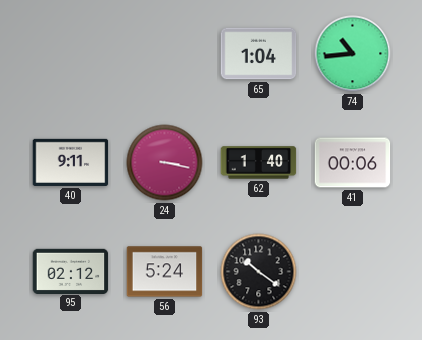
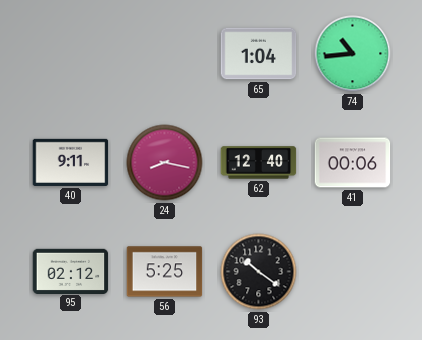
24: 3:17 -> 8:17
62: 1:40 -> 12:40
56: 5:24 -> 5:25
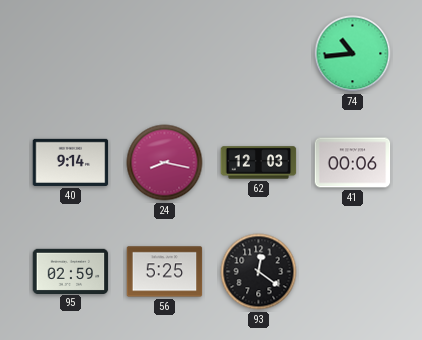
65: 1:04 -> none
40: 9:11 -> 9:14
62: 12:40 -> 12:03
95: 02:12 -> 02:59
93: 10:21 -> 12:21
